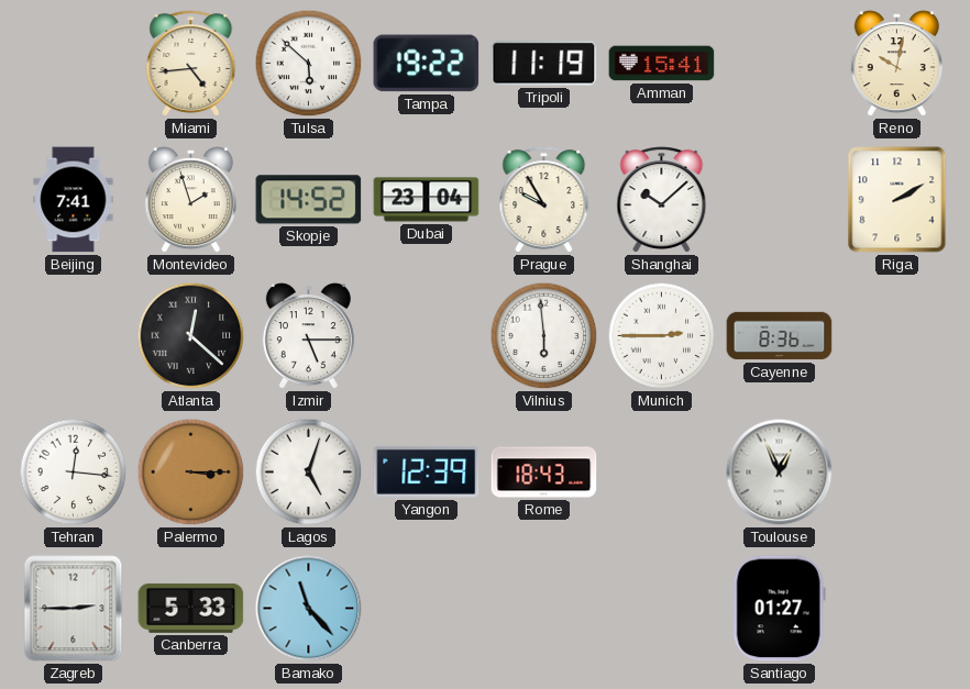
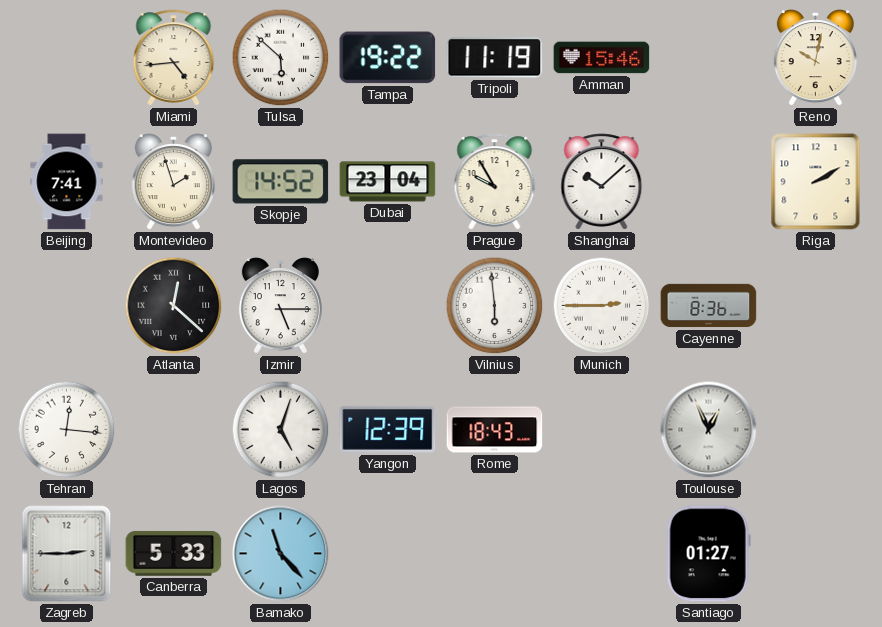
Amman: 15:41 -> 15:46
Palermo: 3:15 -> none
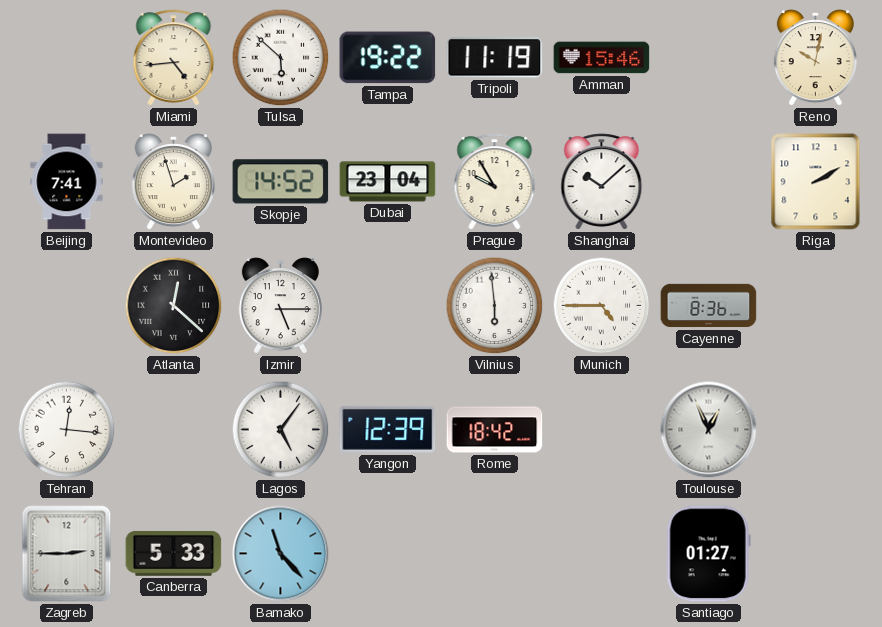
Munich: 2:45 -> 4:45
Lagos: 5:03 -> 5:06
Rome: 18:43 -> 18:42
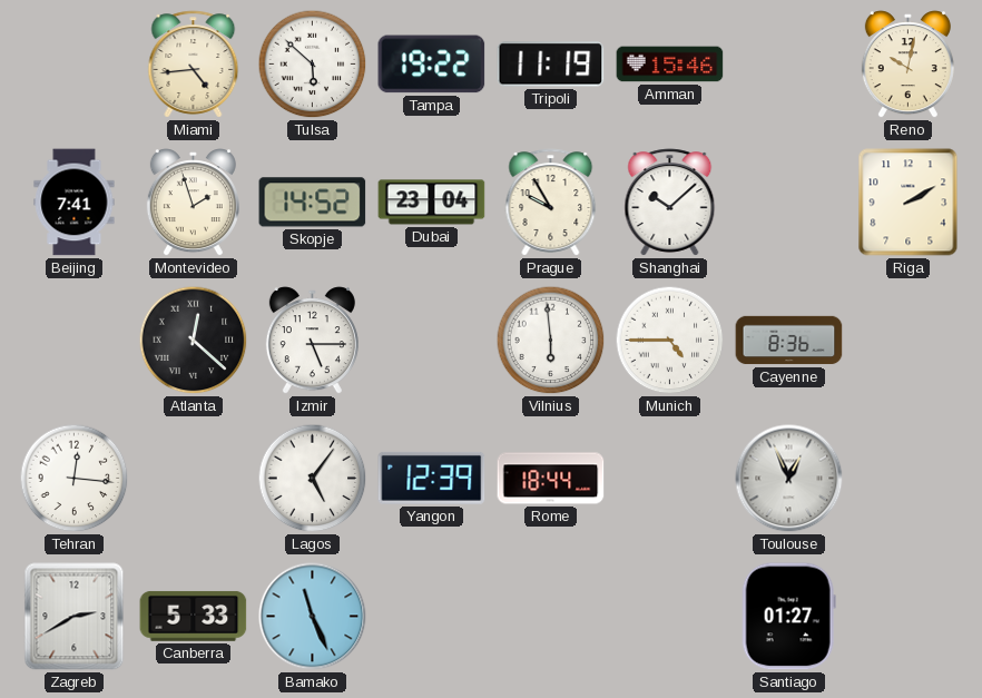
Rome: 18:42 -> 18:44
Zagreb: 2:45 -> 2:40
Bamako: 11:23 -> 11:26
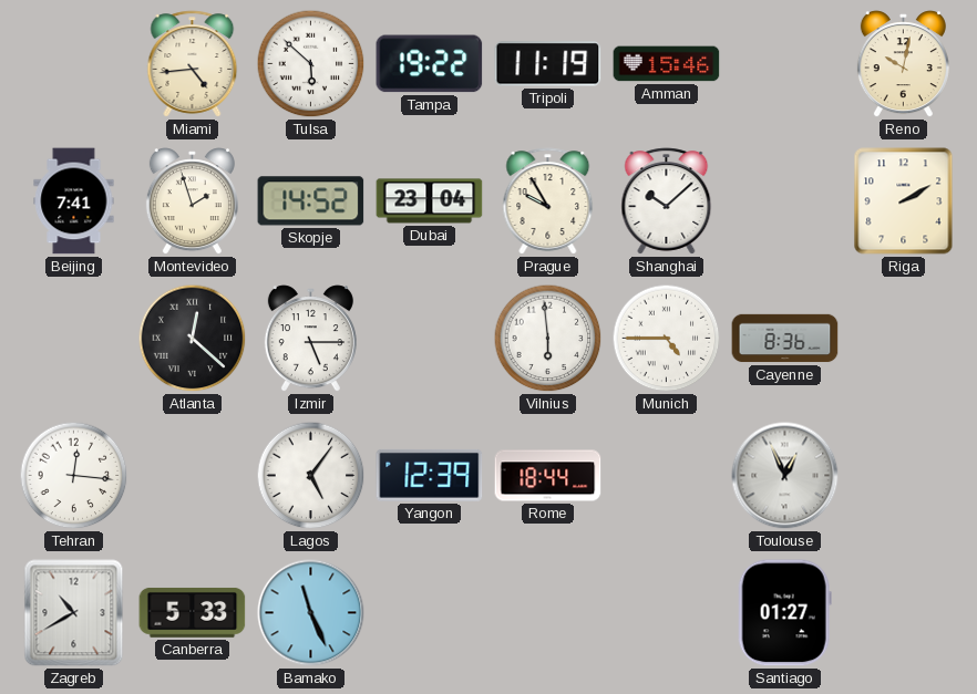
Zagreb: 2:40 -> 10:40
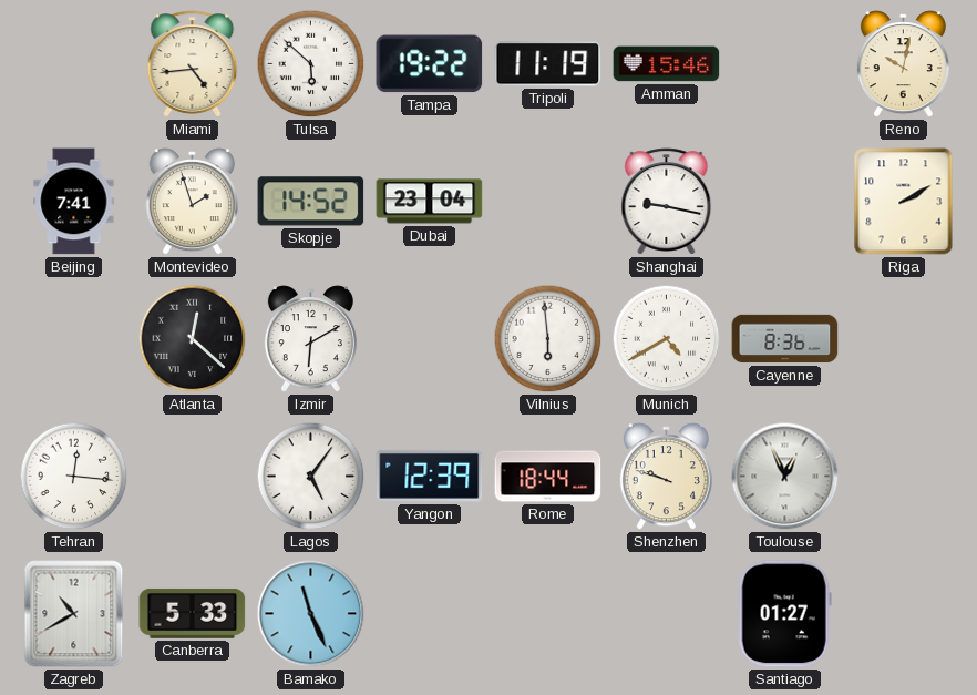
Prague: 9:55 -> none
Shanghai: 10:08 -> 9:17
Izmir: 5:15 -> 6:10
Munich: 4:45 -> 4:40
Shenzhen: none -> 9:48
